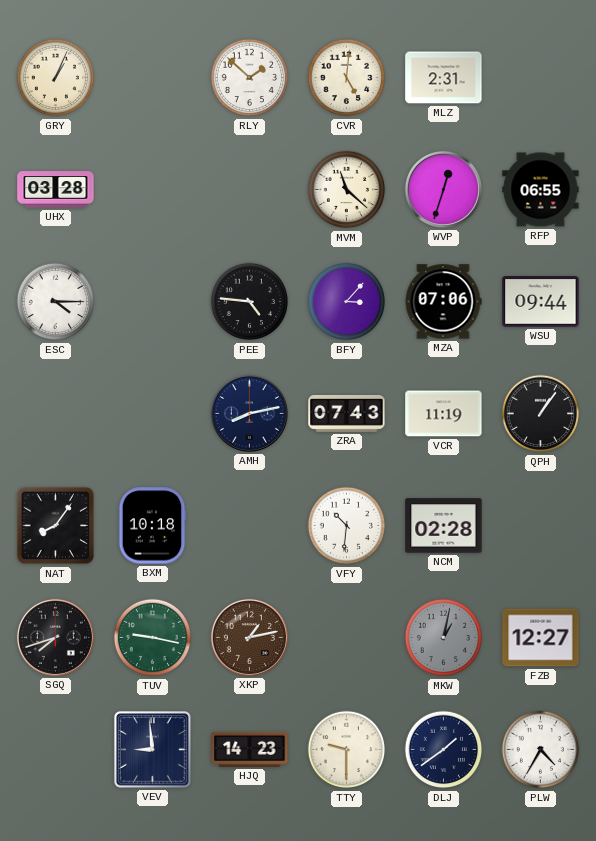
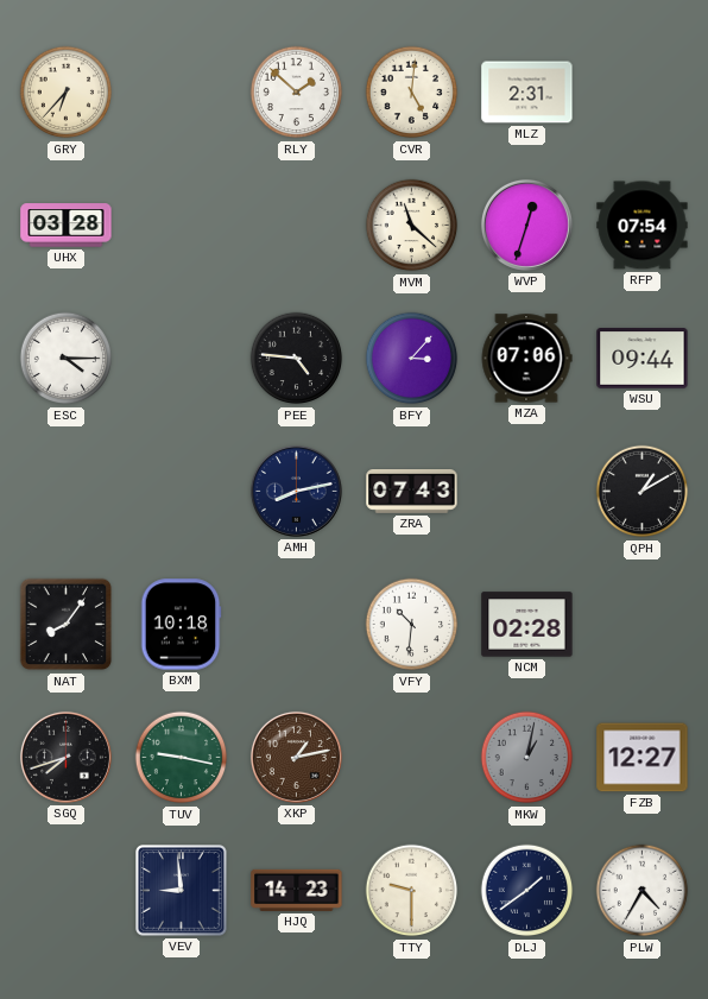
GRY: 1:04 -> 6:37
RFP: 06:55 -> 07:54
VCR: 11:19 -> none
QPH: 1:06 -> 1:10
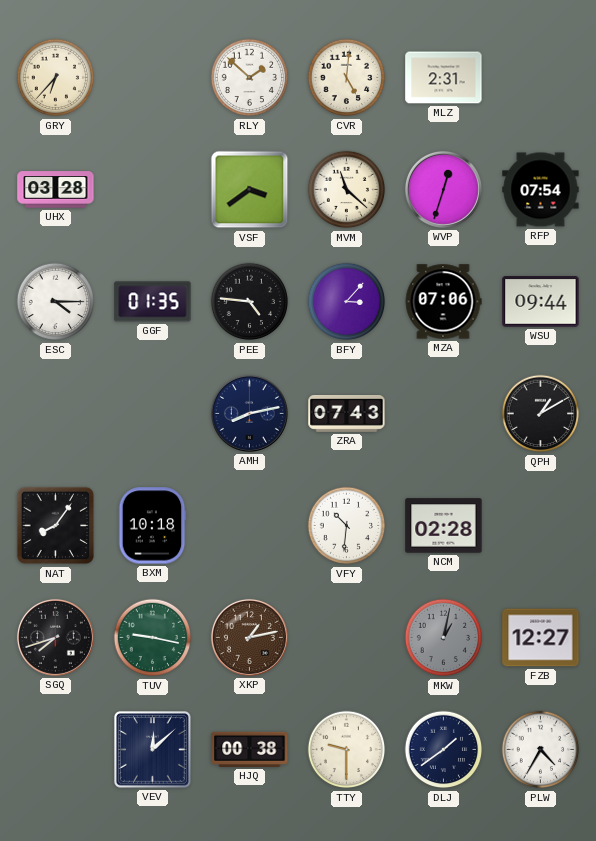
VSF: none -> 3:39
GGF: none -> 01:35
VEV: 8:59 -> 12:08
HJQ: 14:23 -> 00:38
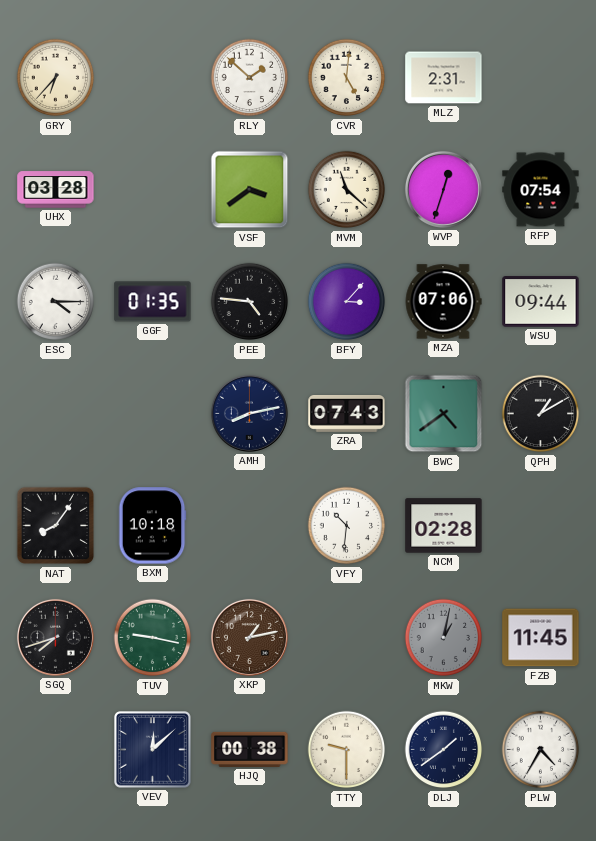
BWC: none -> 4:39
FZB: 12:27 -> 11:45
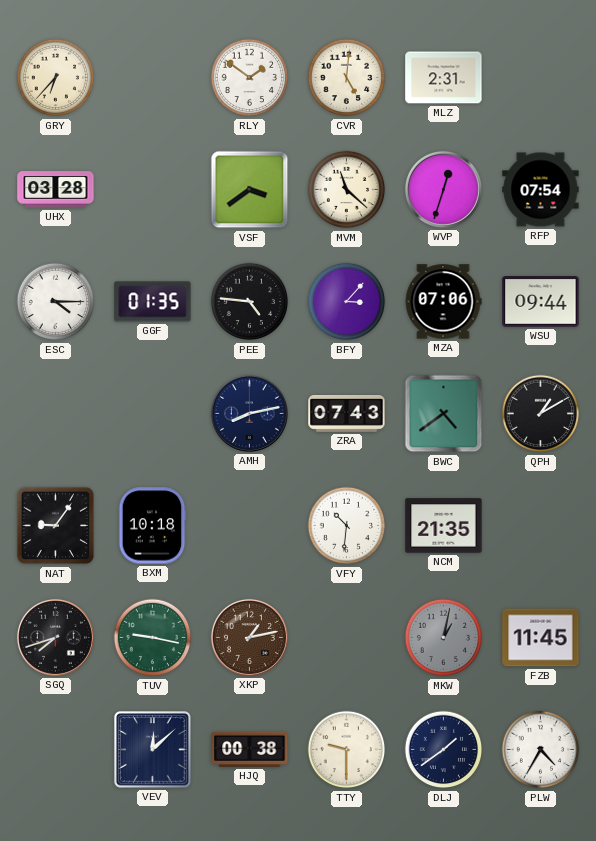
RLY: 1:52 -> 1:51
NAT: 8:06 -> 9:06
NCM: 02:28 -> 21:35
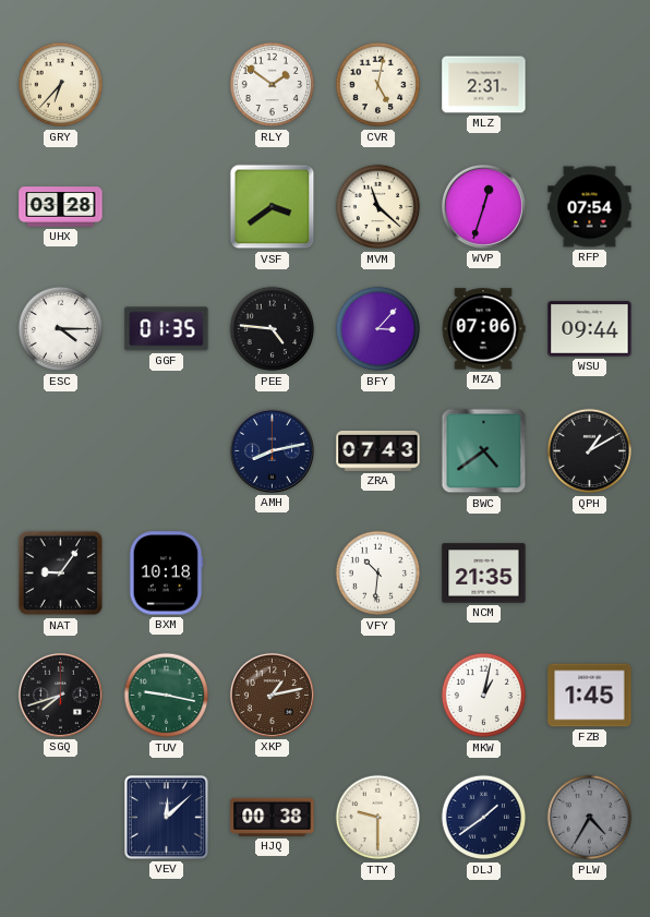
CVR: 5:01 -> 5:02
MKW dial: grey -> white
FZB: 11:45 -> 1:45
PLW dial: white -> grey
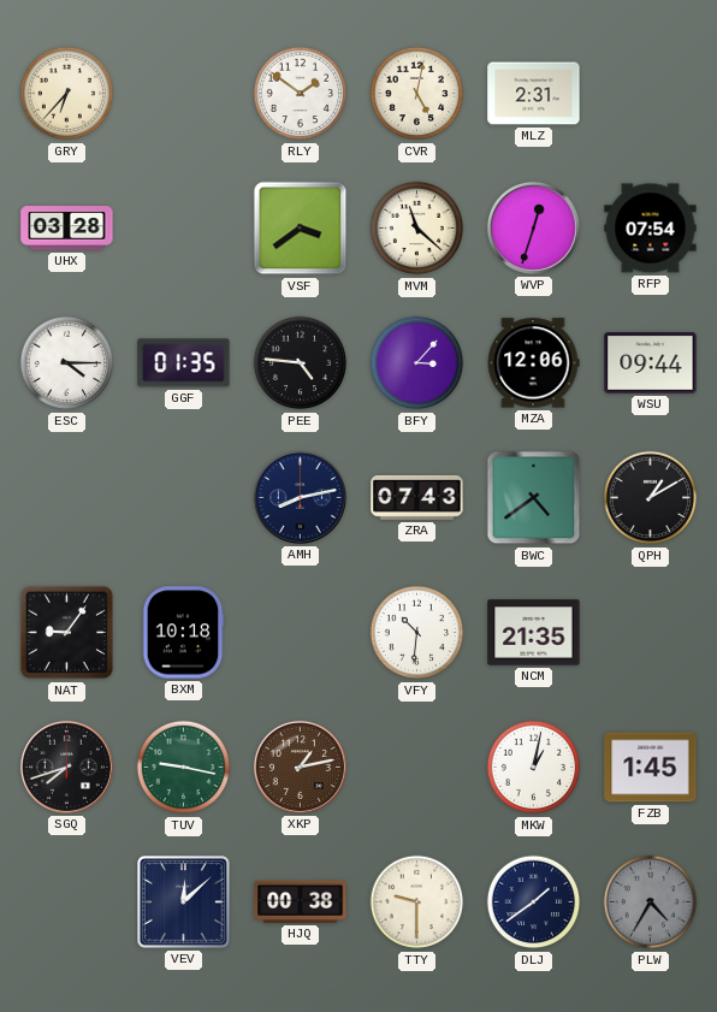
MZA: 07:06 -> 12:06
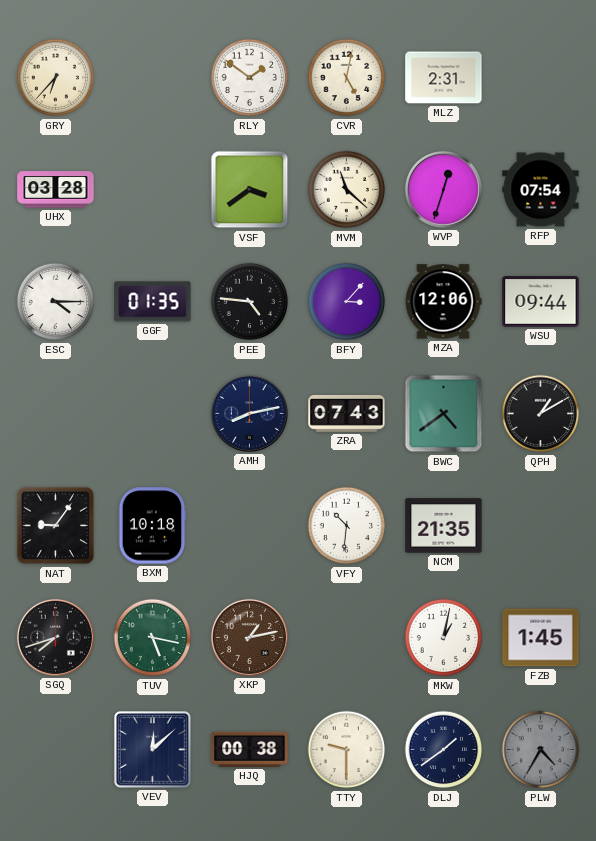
TUV: 9:17 -> 5:17
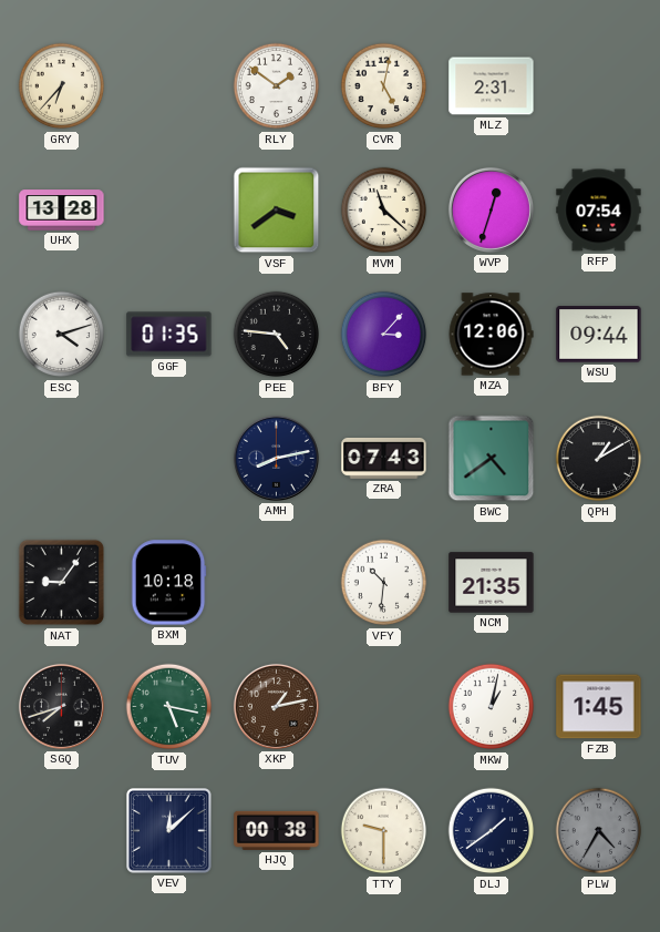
UHX: 03:28 -> 13:28
ESC: 4:15 -> 4:12
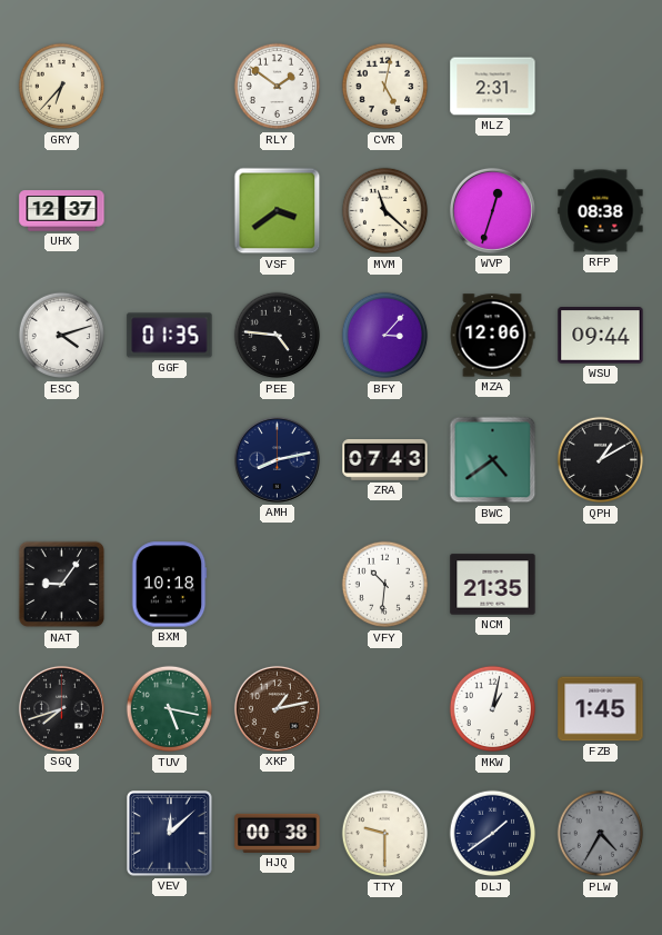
UHX: 13:28 -> 12:37
RFP: 07:54 -> 08:38
